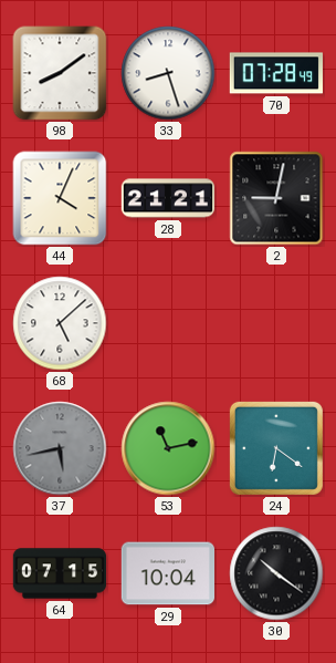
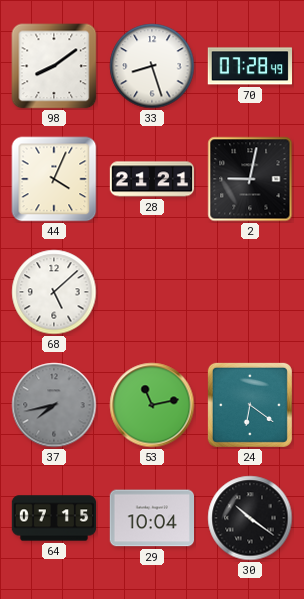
37: 5:43 -> 7:43
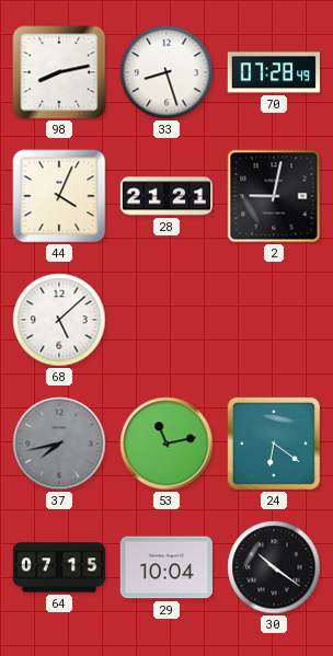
98: 8:09 -> 8:13
